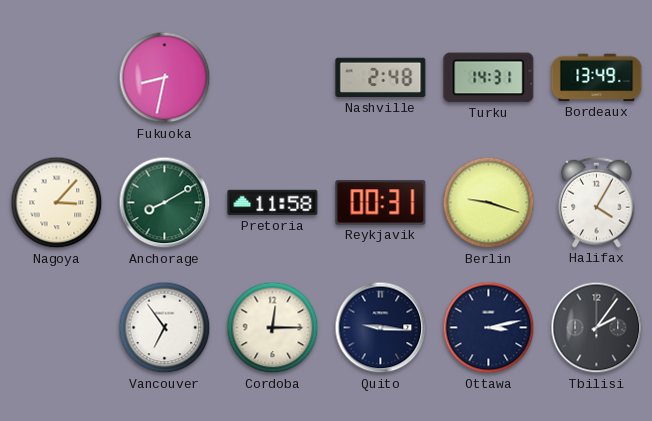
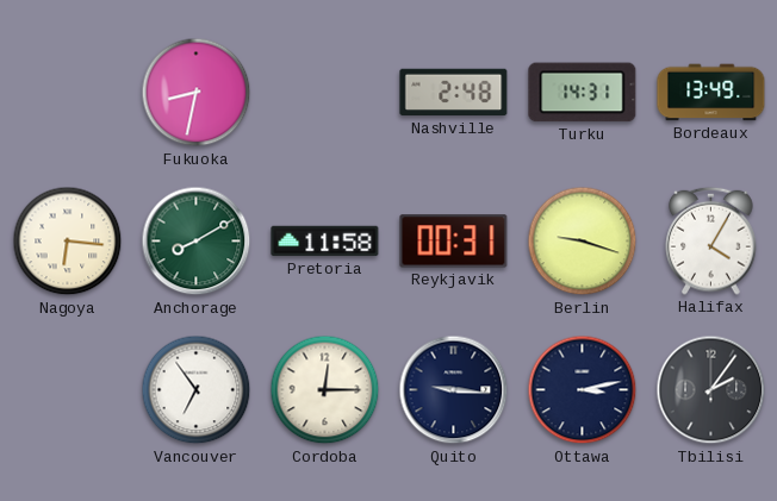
Nagoya: 3:07 -> 6:16
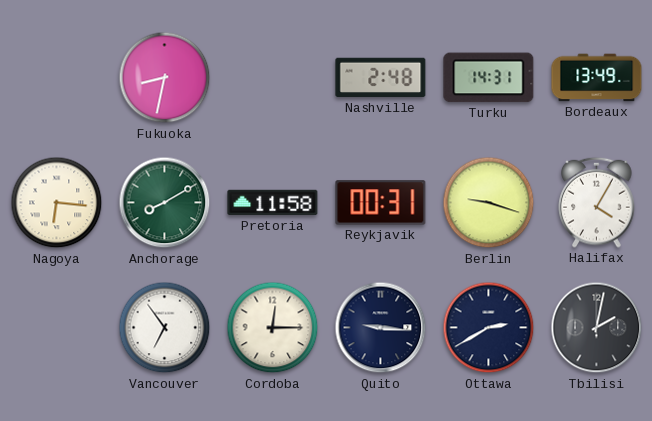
Ottawa: 3:13 -> 2:40
Tbilisi: 2:06 -> 2:02
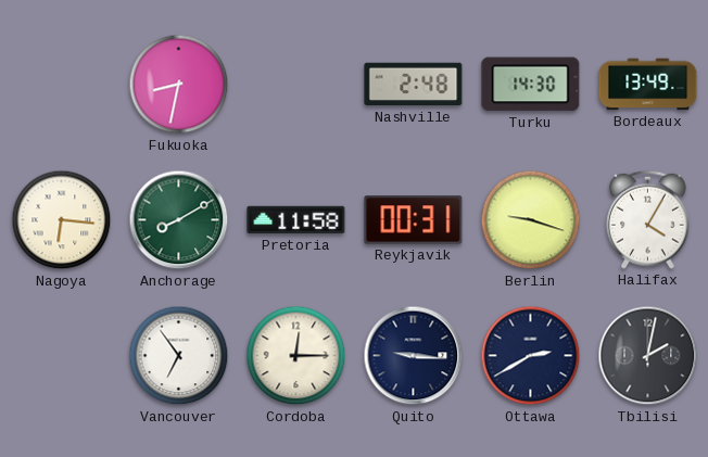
Turku: 14:31 -> 14:30
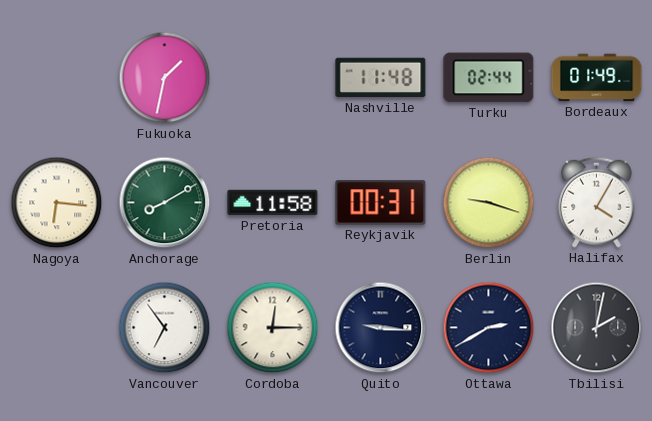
Fukuoka: 8:32 -> 1:32
Nashville: 2:48 -> 11:48
Turku: 14:30 -> 02:44
Bordeaux: 13:49 -> 01:49
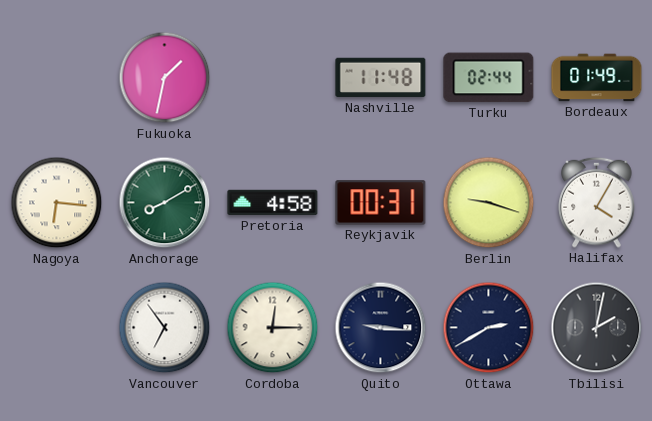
Pretoria: 11:58 -> 4:58
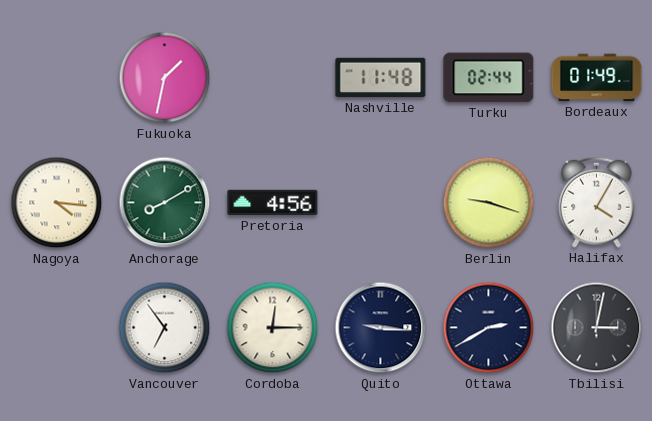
Nagoya: 6:16 -> 4:16
Pretoria: 4:58 -> 4:56
Reykjavik: 00:31 -> none
Tbilisi: 2:02 -> 3:02
